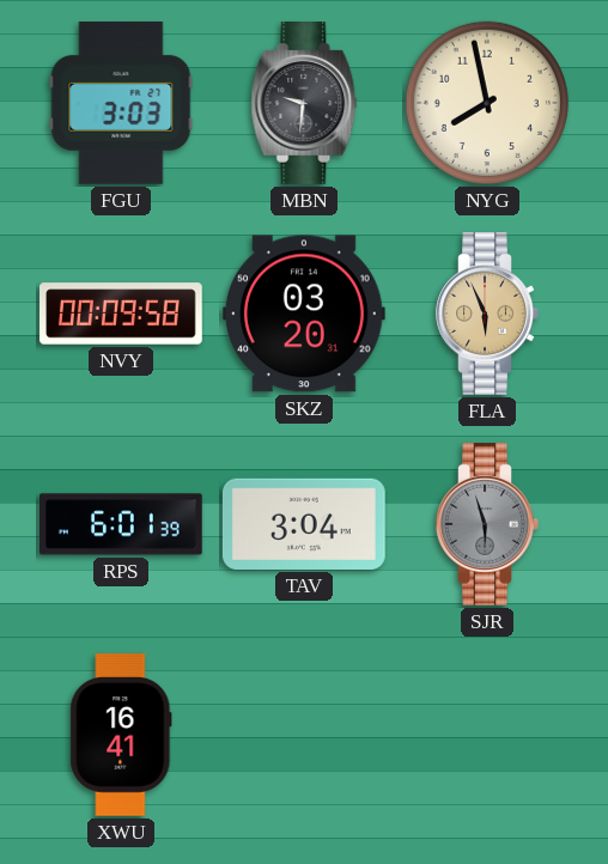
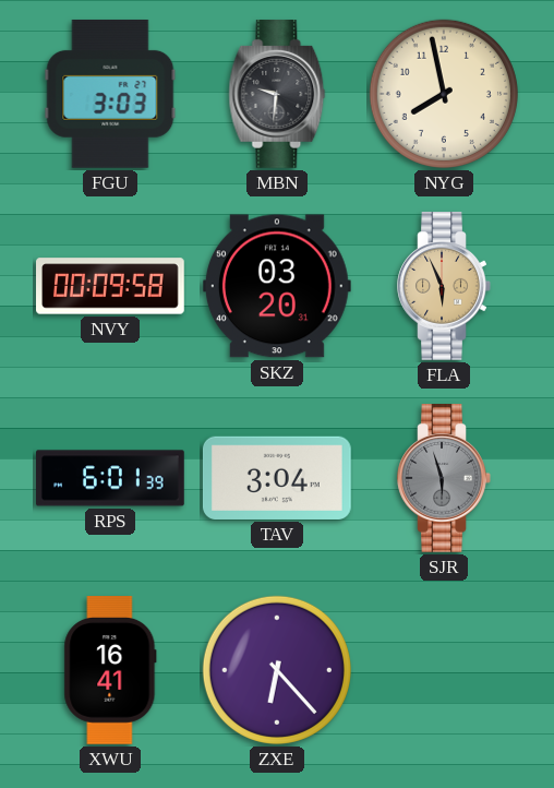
ZXE: none -> 6:23
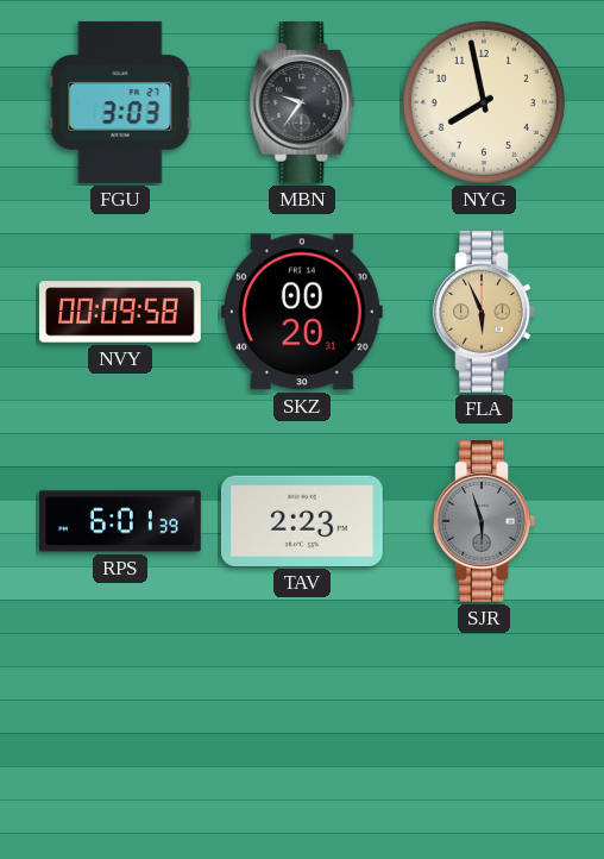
MBN: 9:31 -> 9:36
SKZ: 03:20 -> 00:20
TAV: 3:04 -> 2:23
XWU: 16:41 -> none
ZXE: 6:23 -> none
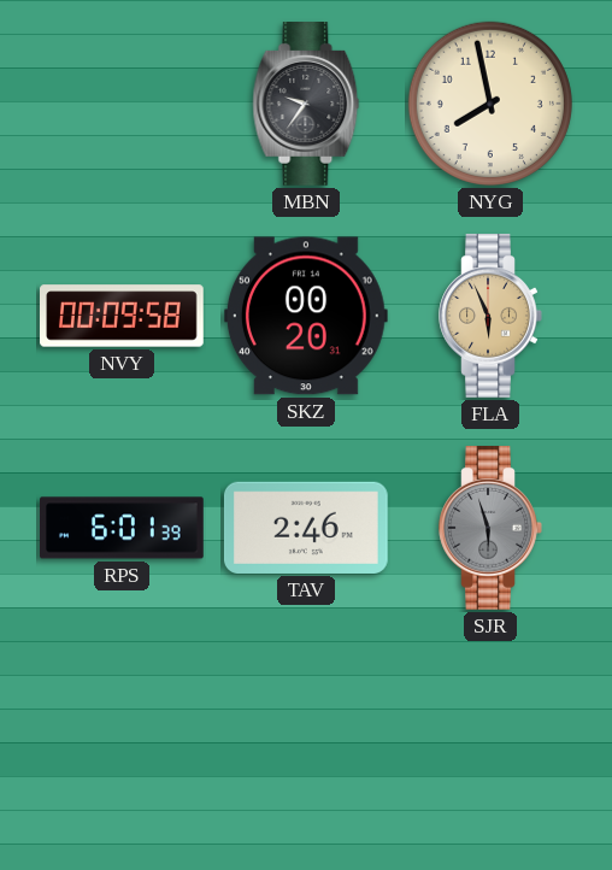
FGU: 3:03 -> none
TAV: 2:23 -> 2:46
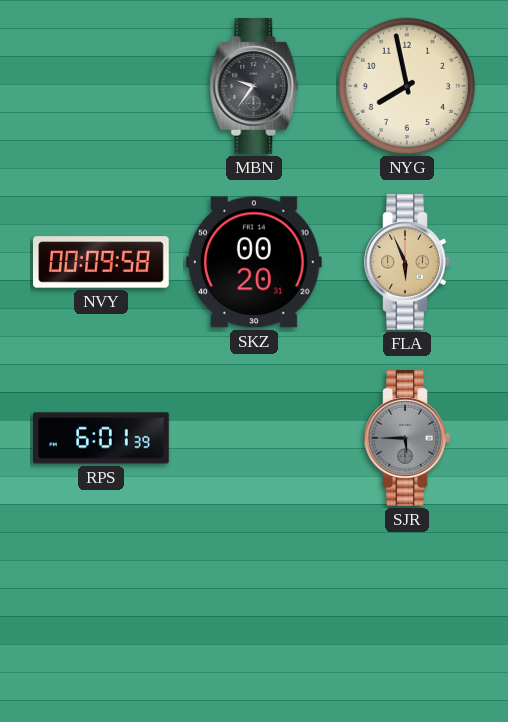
TAV: 2:46 -> none
SJR: 5:57 -> 5:45
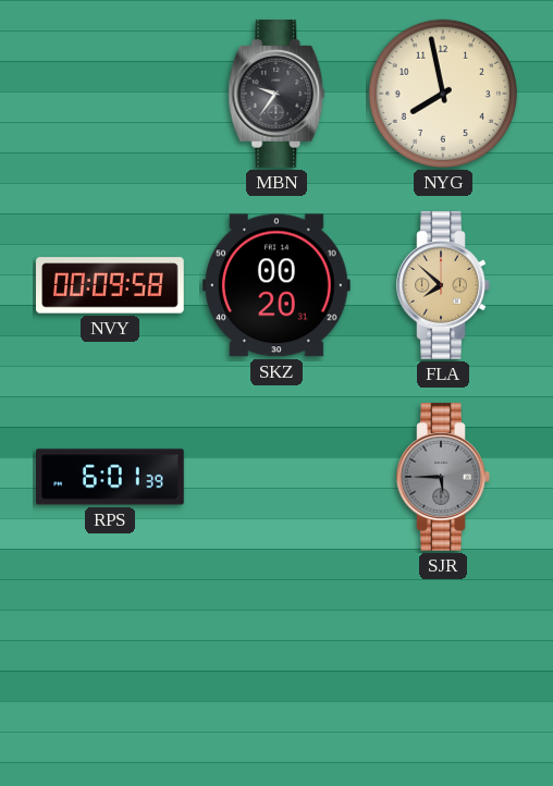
FLA: 5:56 -> 7:52
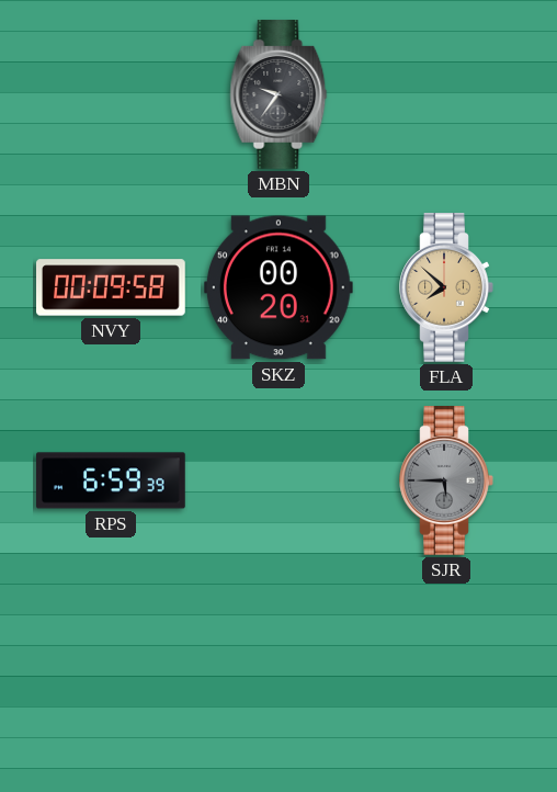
NYG: 7:58 -> none
RPS: 6:01 -> 6:59
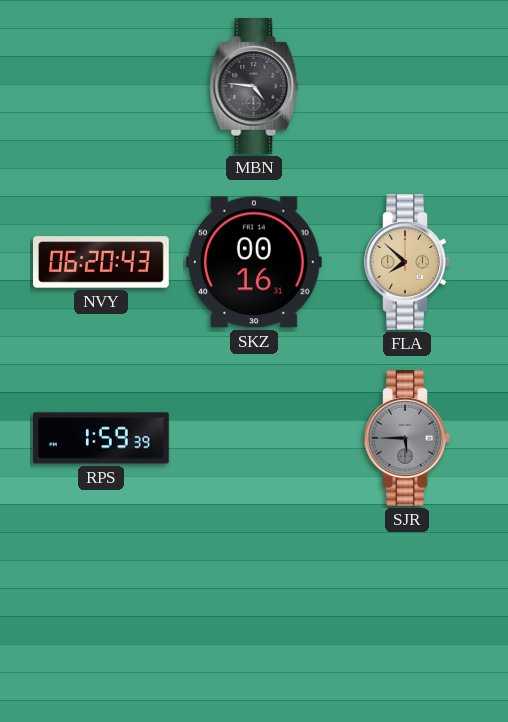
MBN: 9:36 -> 4:46
NVY: 00:09 -> 06:20
SKZ: 00:20 -> 00:16
RPS: 6:59 -> 1:59
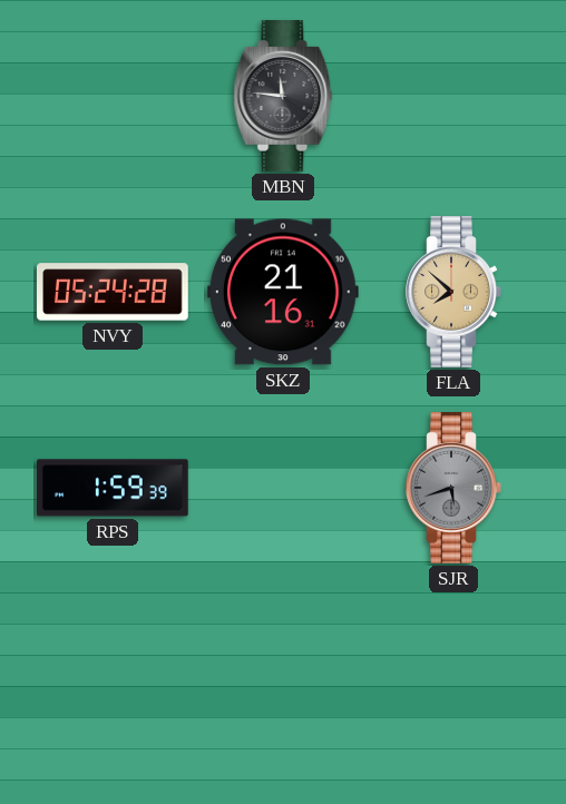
MBN: 4:46 -> 11:46
NVY: 06:20 -> 05:24
SKZ: 00:16 -> 21:16
SJR: 5:45 -> 5:42
